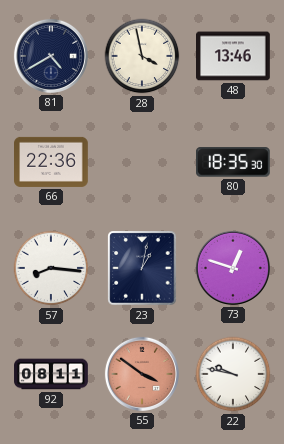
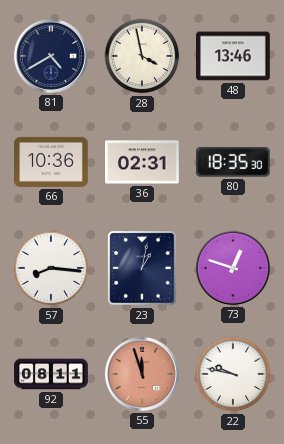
66: 22:36 -> 10:36
36: none -> 02:31
55: 3:51 -> 11:57
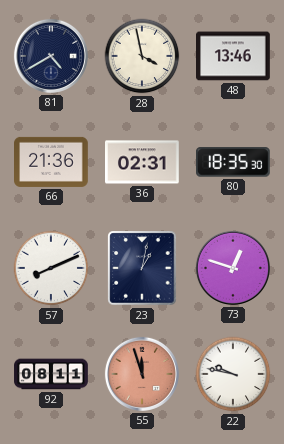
66: 10:36 -> 21:36
57: 8:16 -> 8:11
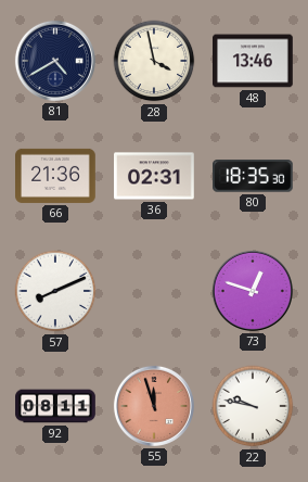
23: 1:02 -> none
